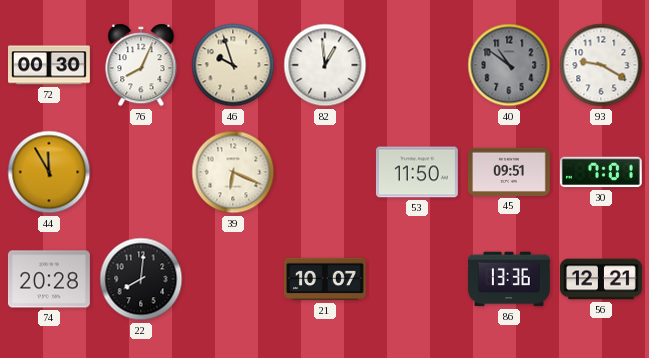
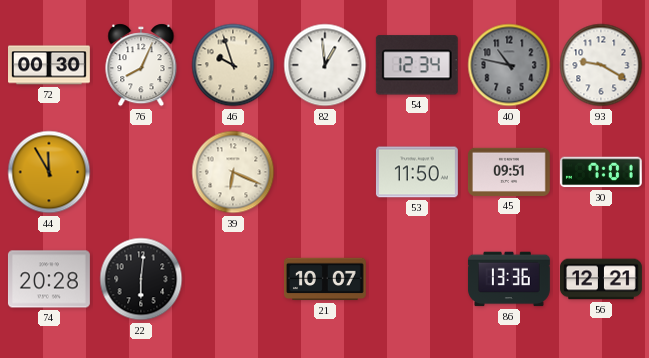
54: none -> 12:34
40: 10:51 -> 10:47
22: 8:01 -> 6:01
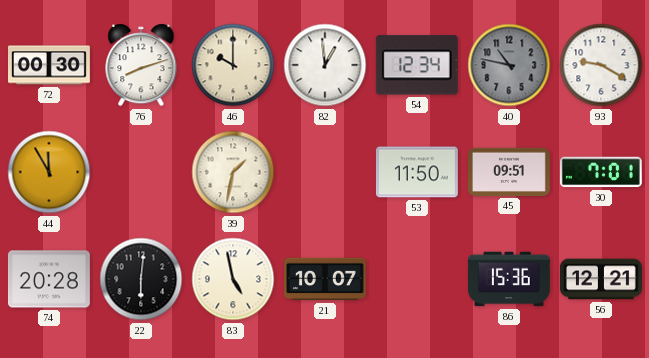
76: 8:04 -> 8:12
46: 9:57 -> 10:00
39: 6:19 -> 1:32
83: none -> 4:58
86: 13:36 -> 15:36
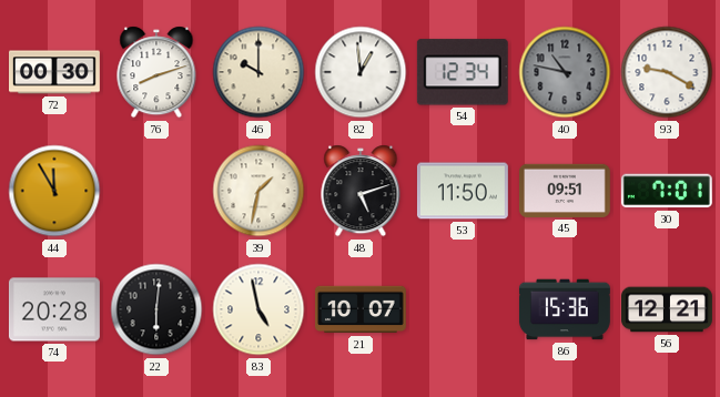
48: none -> 5:12
